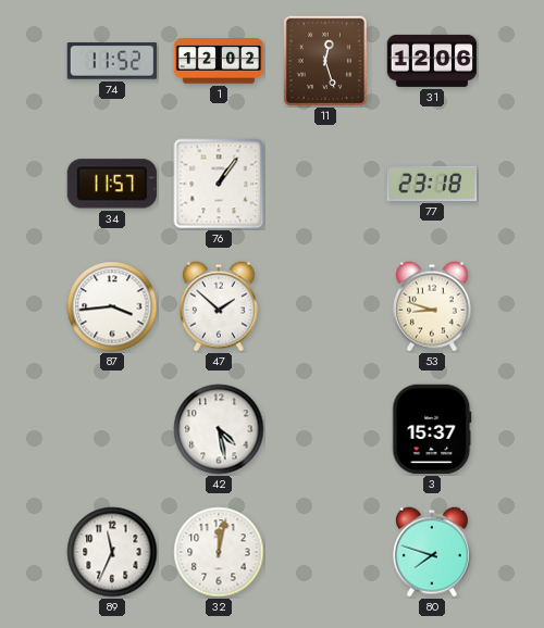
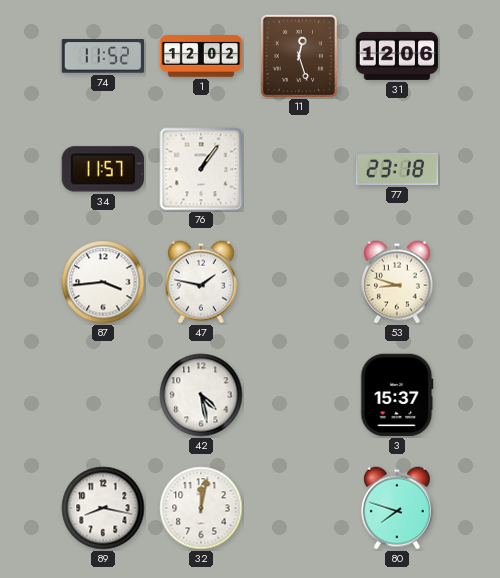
47: 1:52 -> 1:47
89: 11:34 -> 8:17
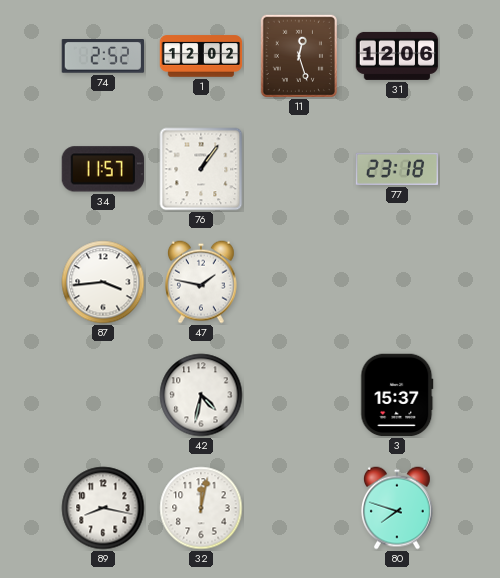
74: 11:52 -> 2:52
53: 8:48 -> none
42: 4:28 -> 4:32
